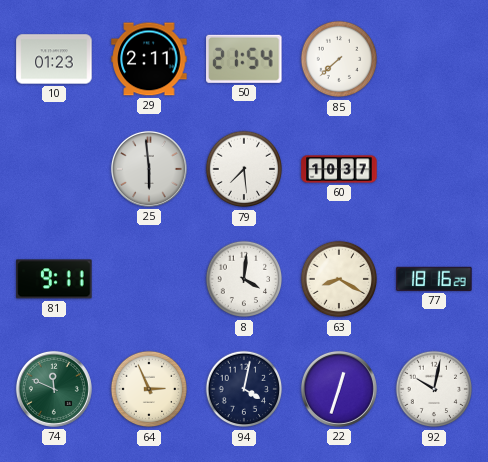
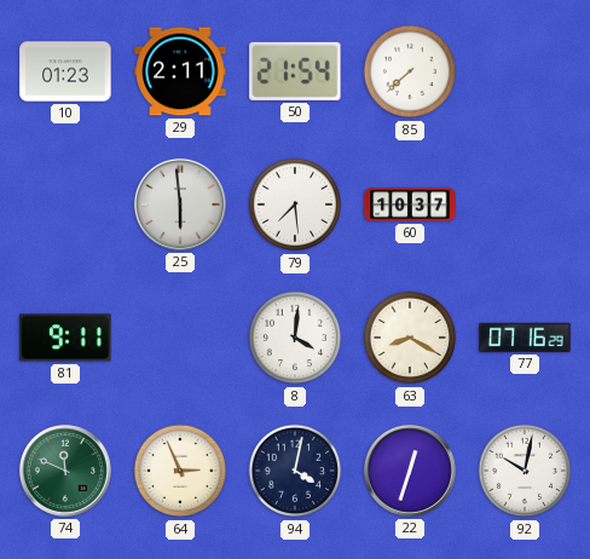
77: 18:16 -> 07:16
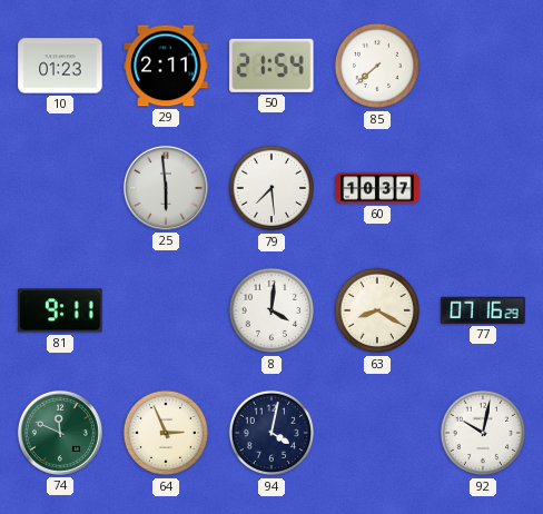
22: 12:33 -> none
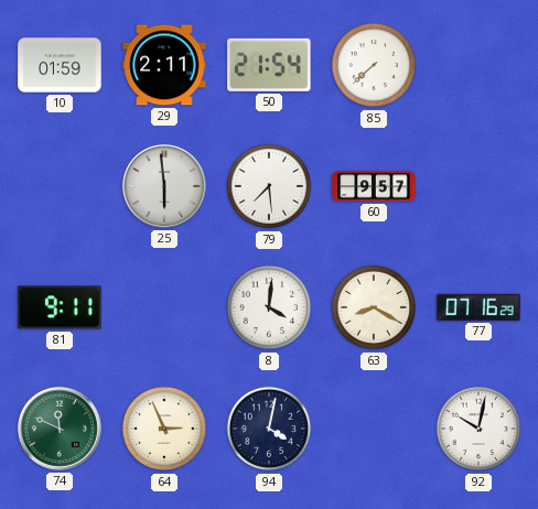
10: 01:23 -> 01:59
60: 10:37 -> 9:57
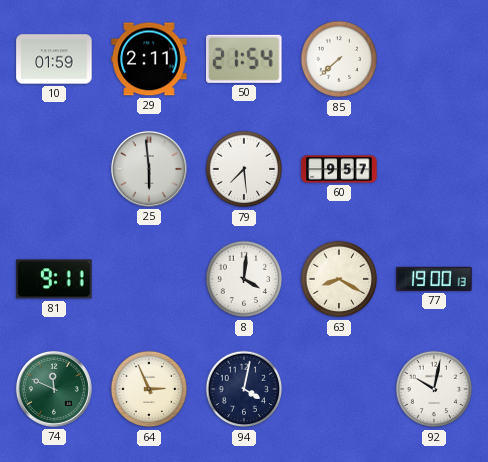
77: 07:16 -> 19:00
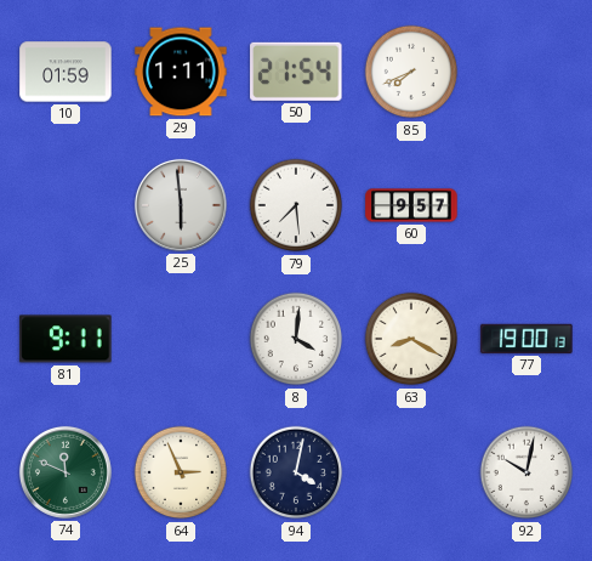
29: 2:11 -> 1:11
85: 7:38 -> 7:41
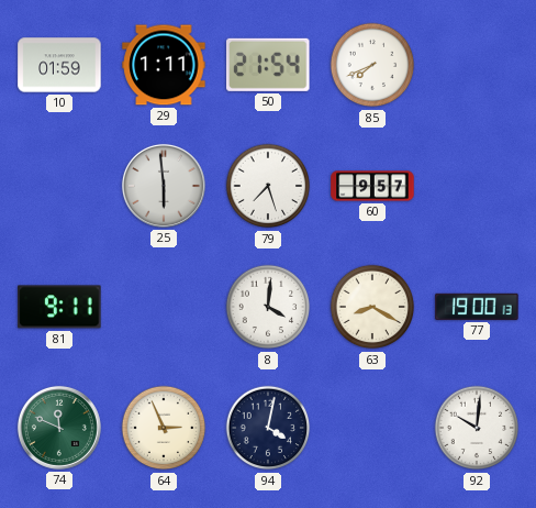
79: 7:29 -> 7:27
92: 10:02 -> 10:01
